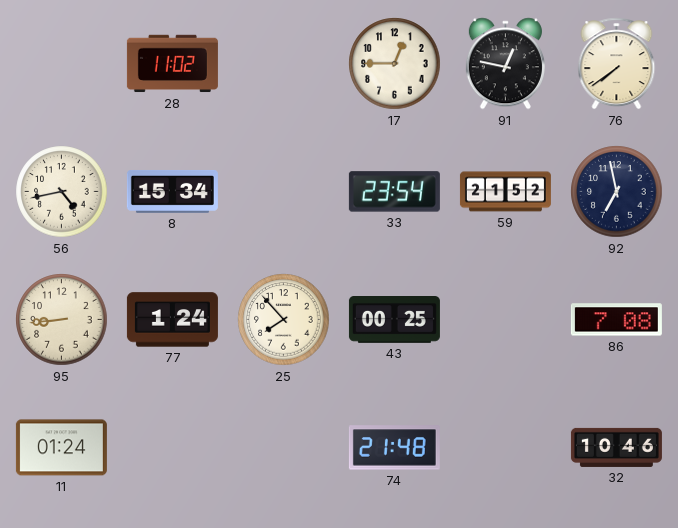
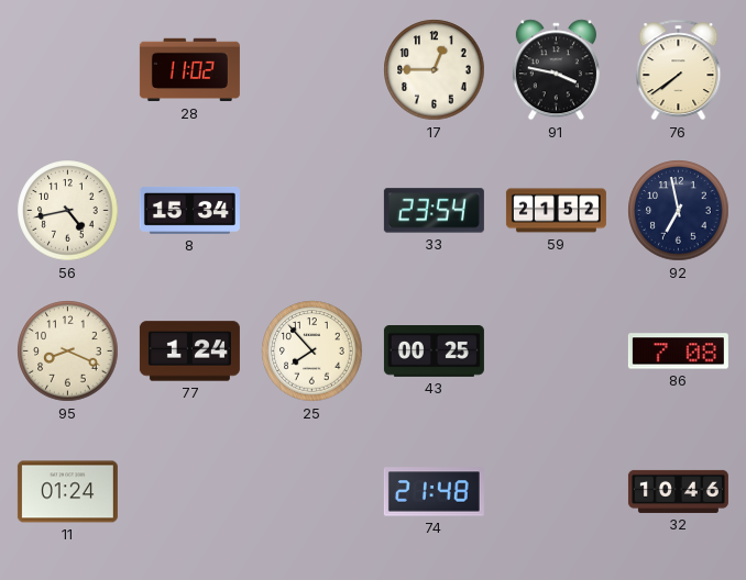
91: 12:47 -> 3:47
95: 8:44 -> 8:19
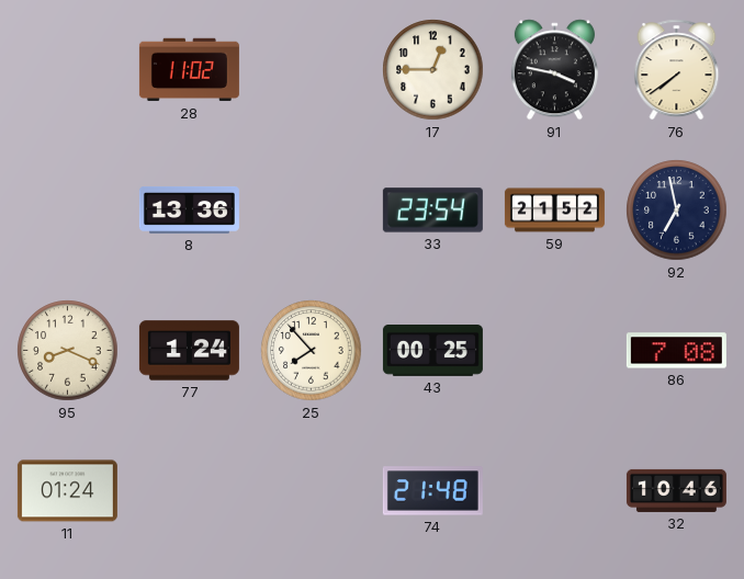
56: 4:43 -> none
8: 15:34 -> 13:36
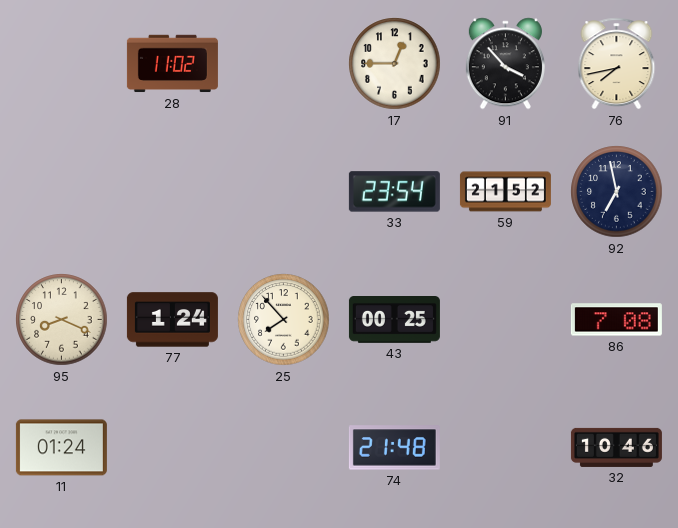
91: 3:47 -> 3:53
76: 7:39 -> 7:43
8: 13:36 -> none
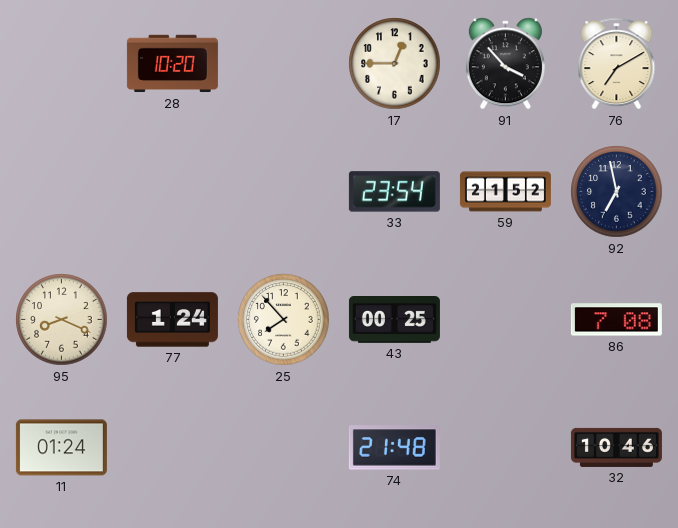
28: 11:02 -> 10:20
76: 7:43 -> 7:10
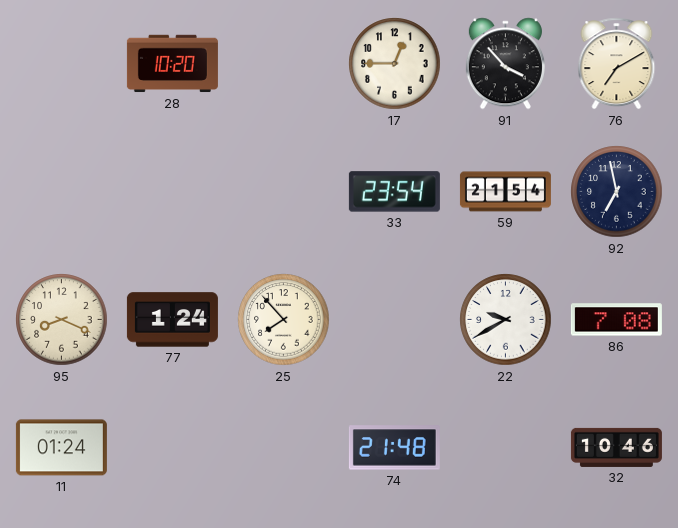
59: 21:52 -> 21:54
43: 00:25 -> none
22: none -> 9:40
